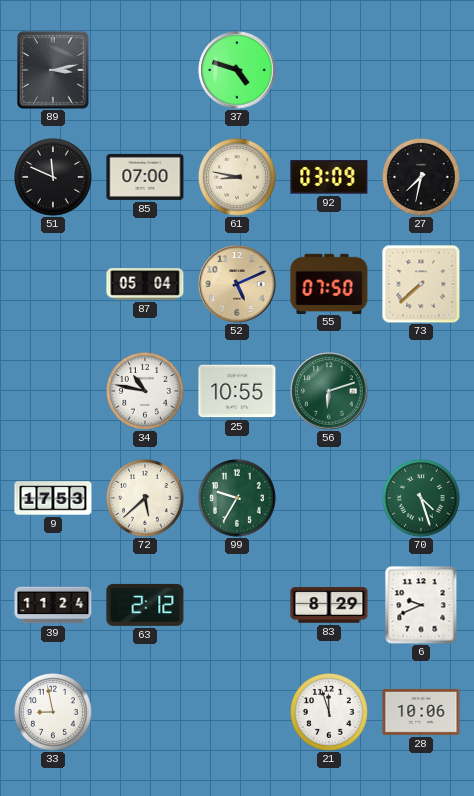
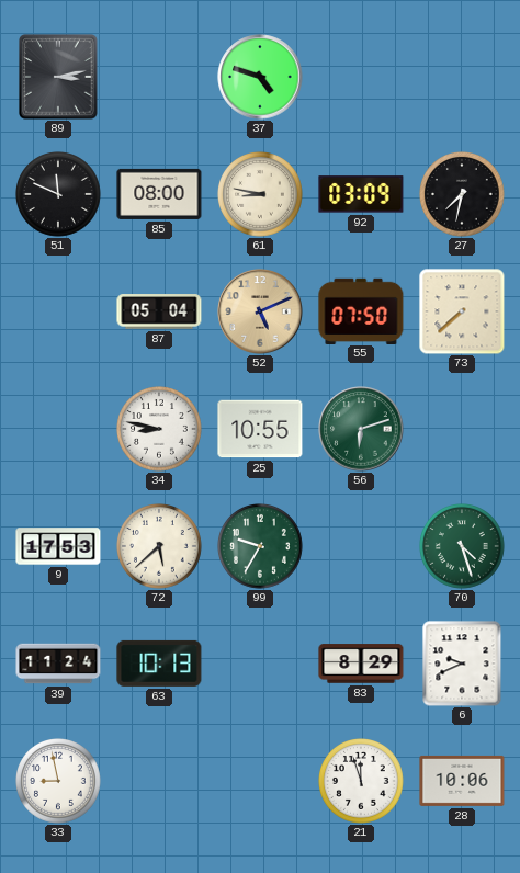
85: 07:00 -> 08:00
34: 10:47 -> 8:47
63: 2:12 -> 10:13
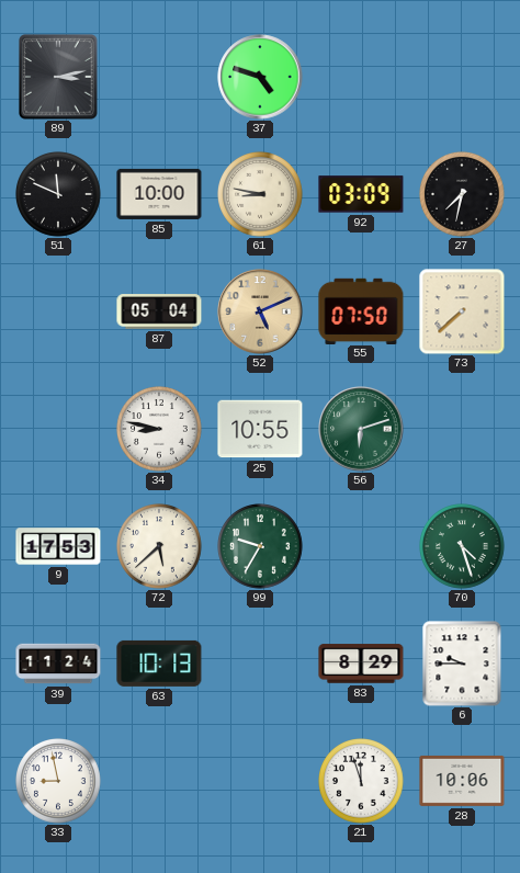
85: 08:00 -> 10:00
6: 9:41 -> 9:45
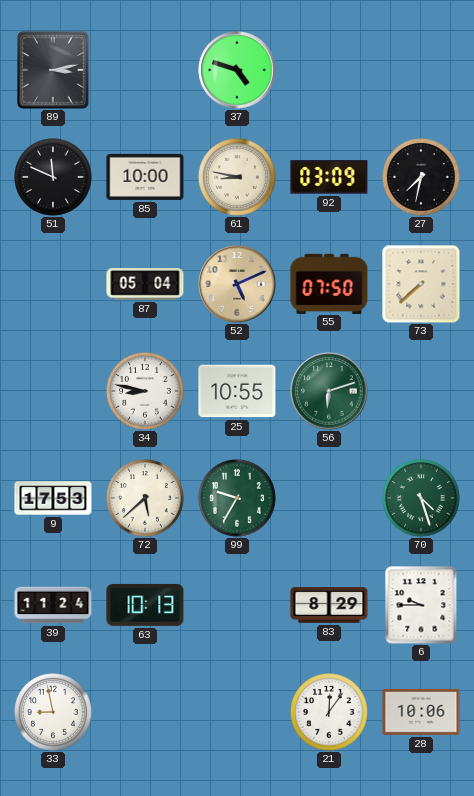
21: 11:57 -> 12:06
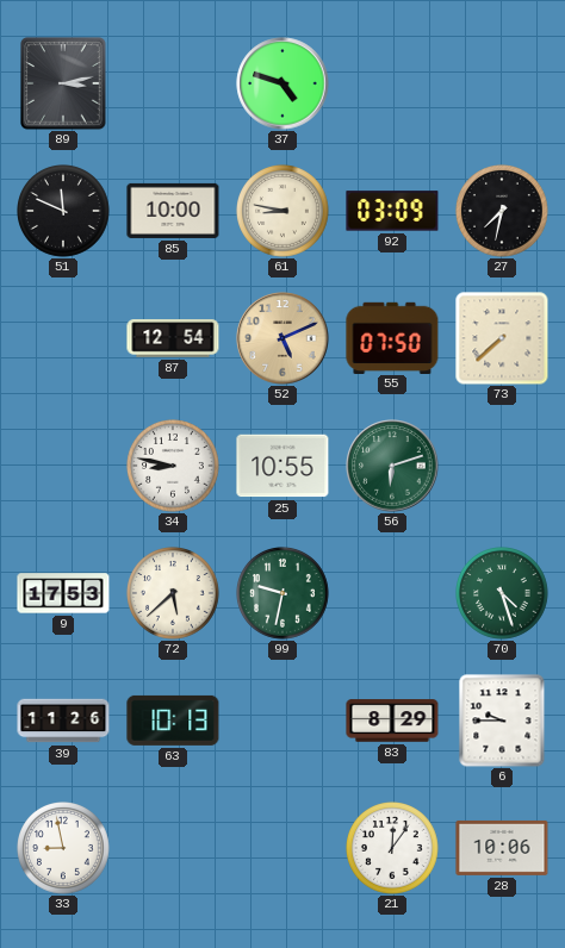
87: 05:04 -> 12:54
99: 9:35 -> 9:32
39: 11:24 -> 11:26
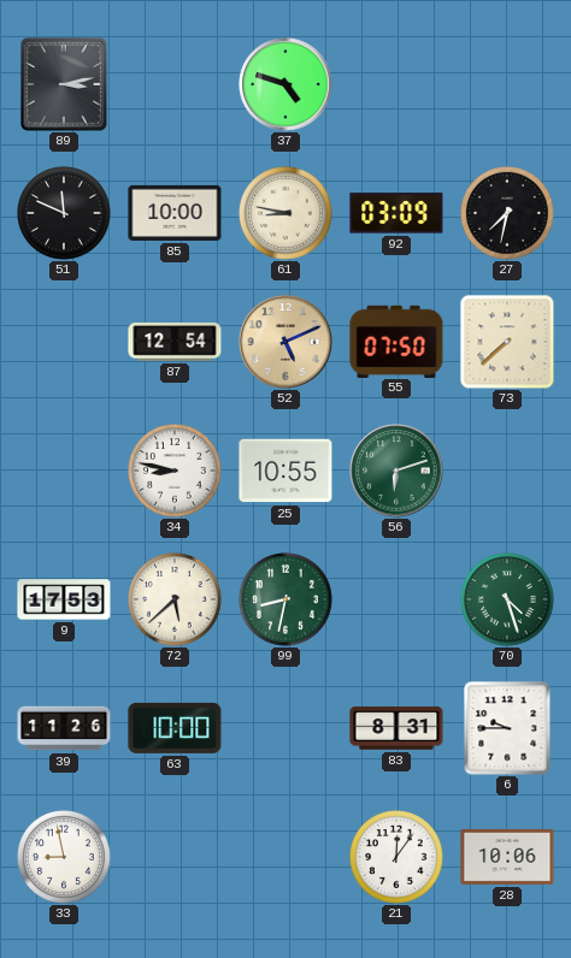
99: 9:32 -> 8:32
63: 10:13 -> 10:00
83: 8:29 -> 8:31
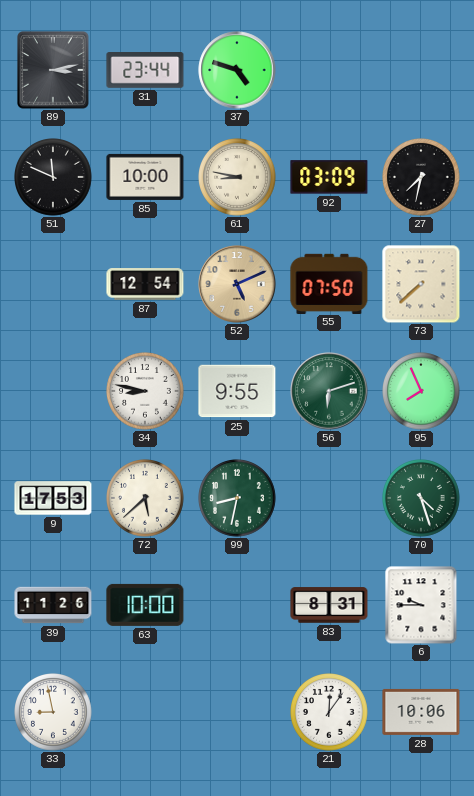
31: none -> 23:44
25: 10:55 -> 9:55
95: none -> 7:56
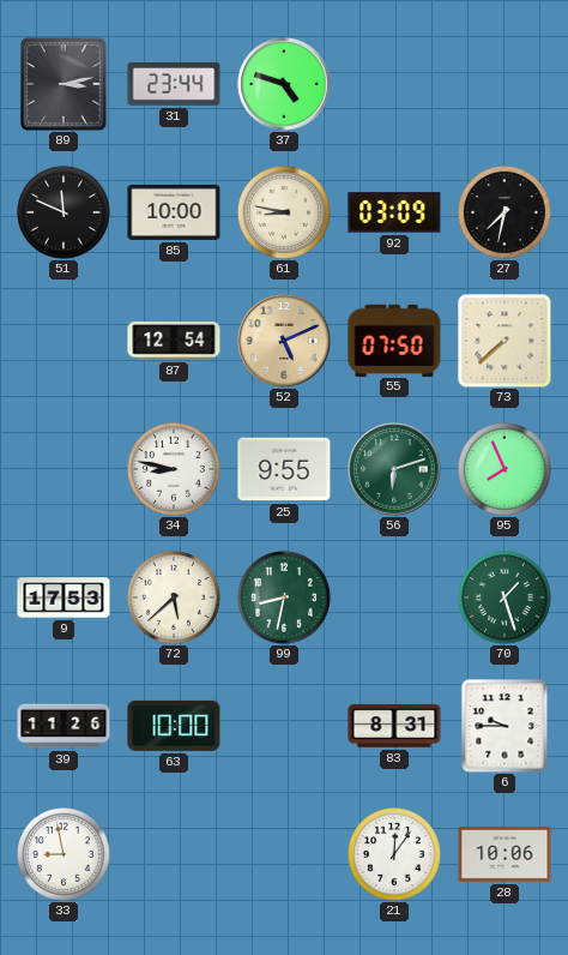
70: 4:27 -> 1:27
